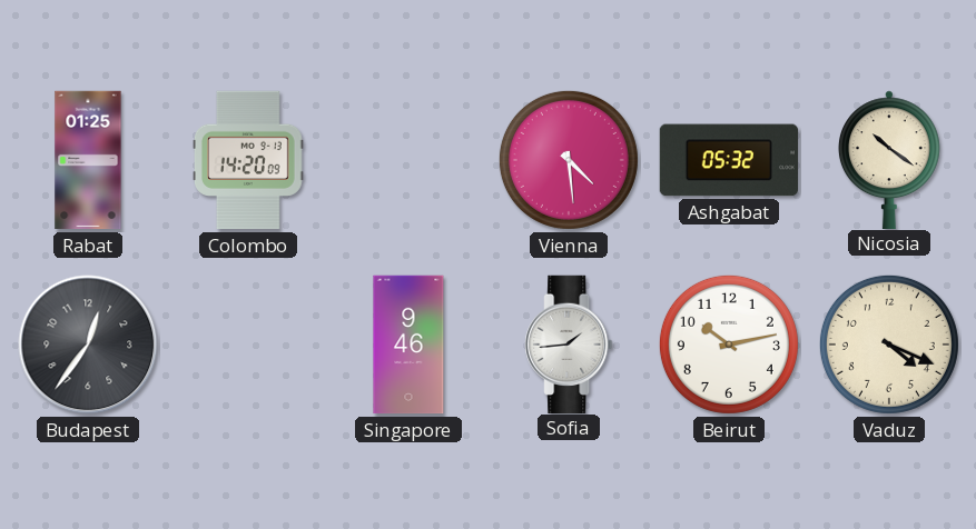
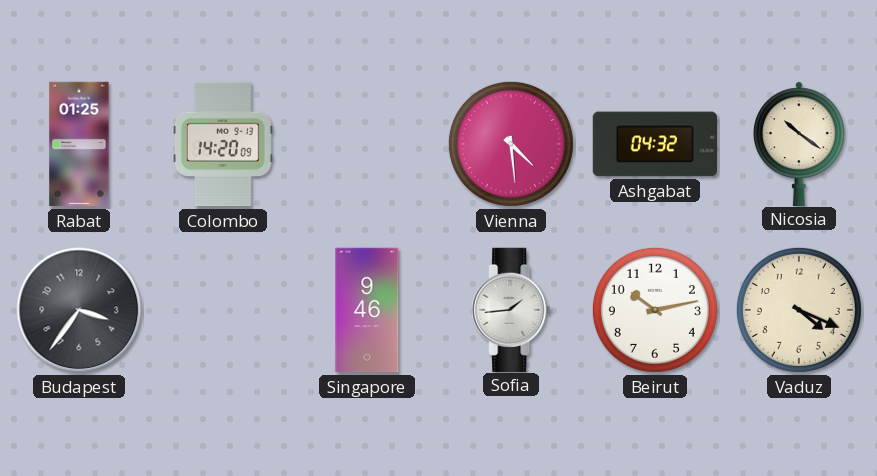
Ashgabat: 05:32 -> 04:32
Budapest: 12:36 -> 3:36
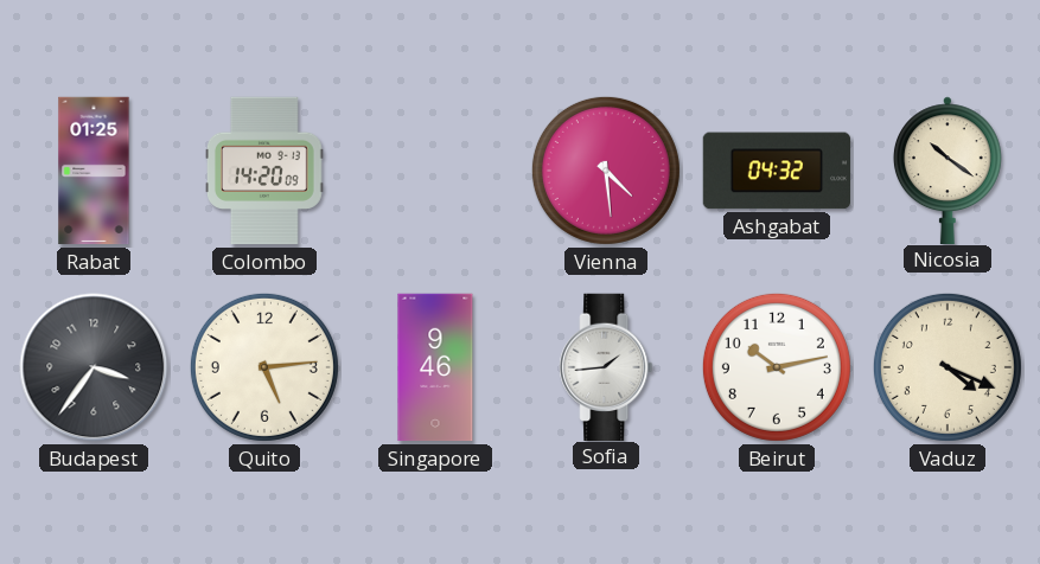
Quito: none -> 5:14
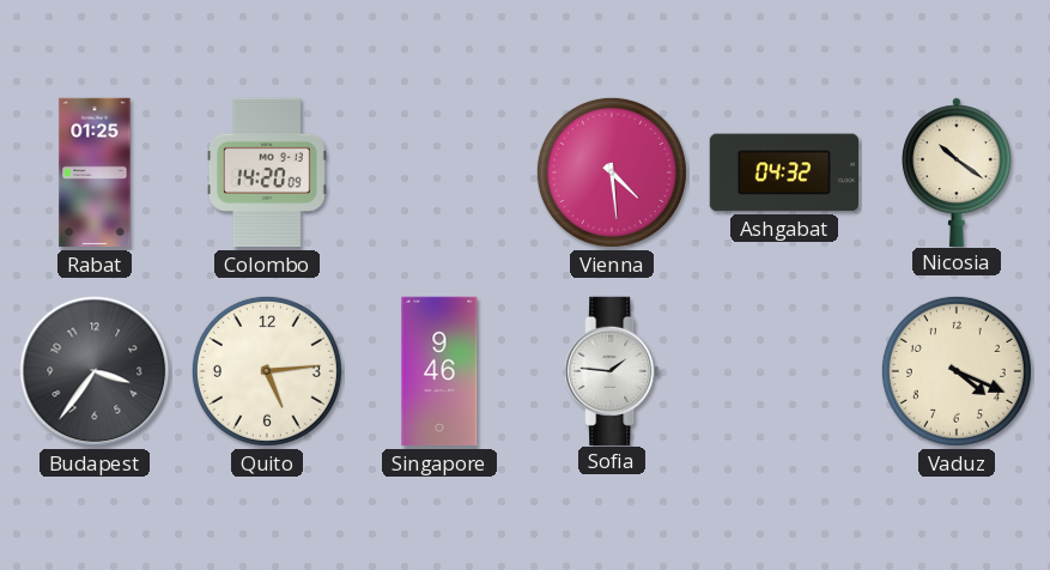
Sofia: 1:44 -> 1:46
Beirut: 10:13 -> none
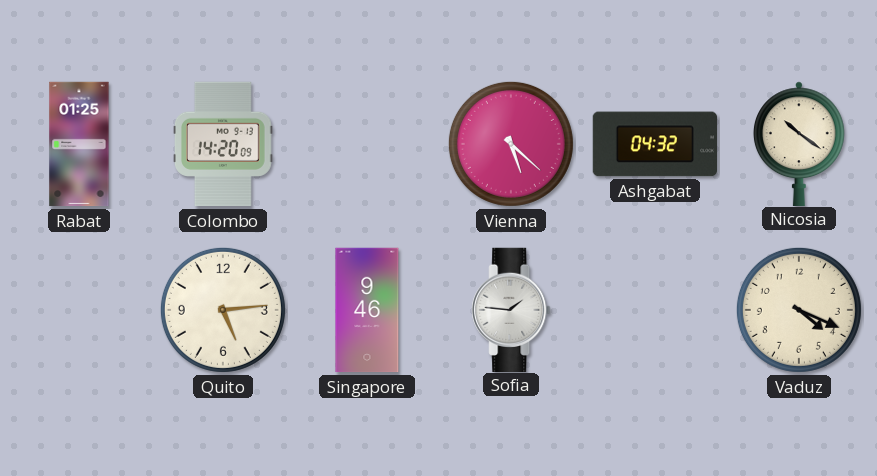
Vienna: 4:29 -> 5:22
Budapest: 3:36 -> none
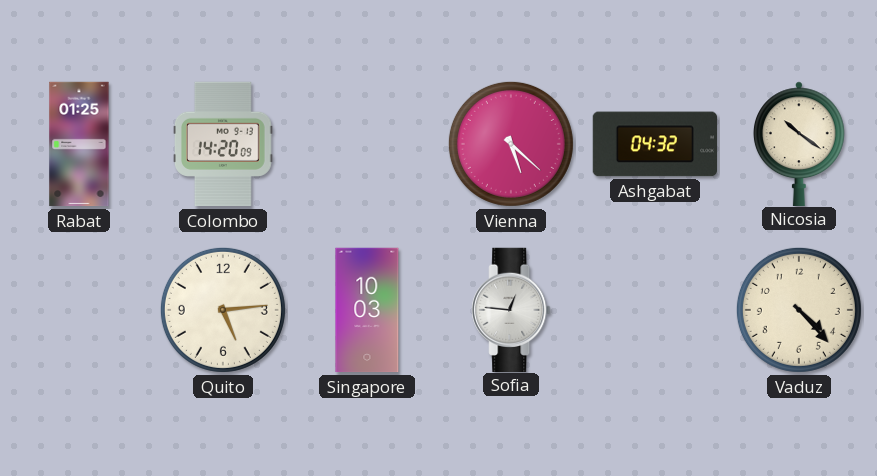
Singapore: 9:46 -> 10:03
Sofia: 1:46 -> 12:46
Vaduz: 4:19 -> 4:23
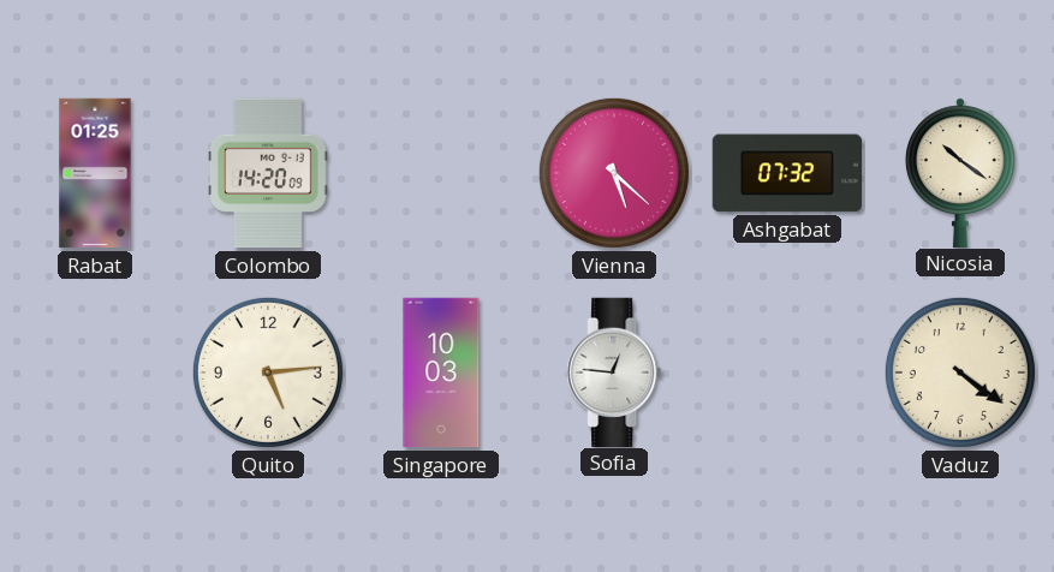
Ashgabat: 04:32 -> 07:32
Vaduz: 4:23 -> 4:21
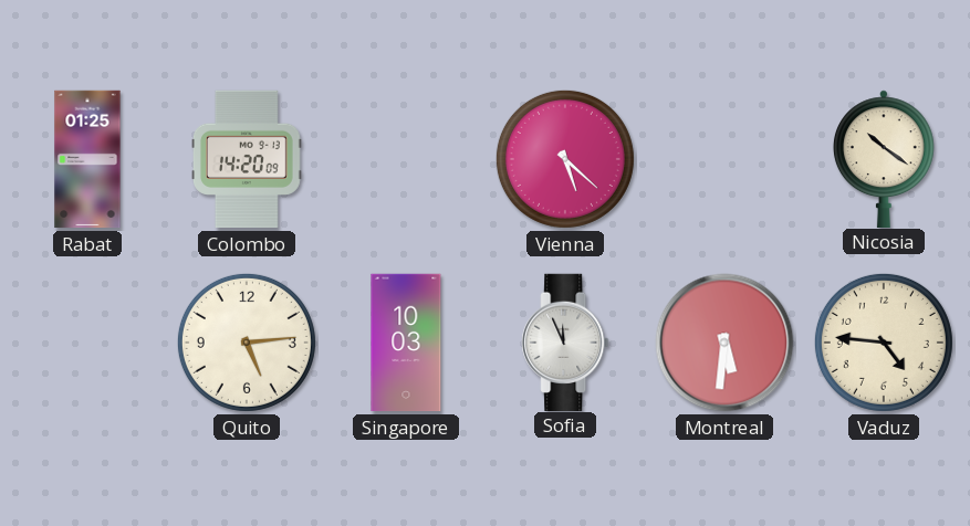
Ashgabat: 07:32 -> none
Sofia: 12:46 -> 11:56
Montreal: none -> 5:31
Vaduz: 4:21 -> 4:46
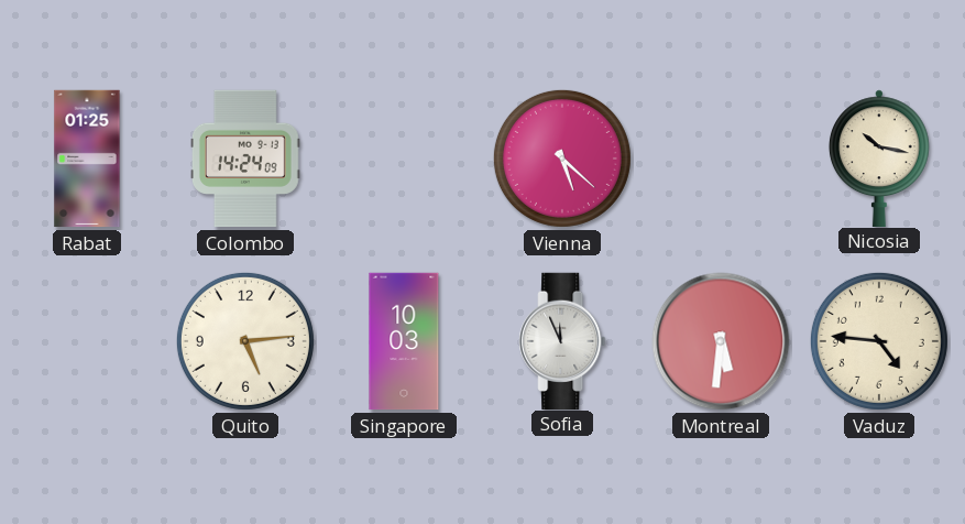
Colombo: 14:20 -> 14:24
Nicosia: 10:21 -> 10:17
